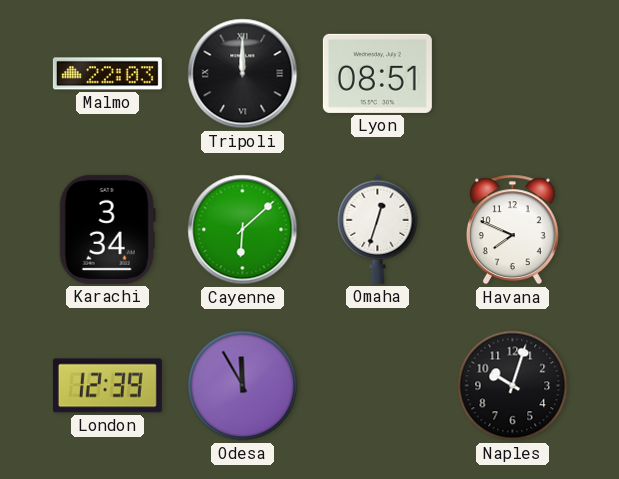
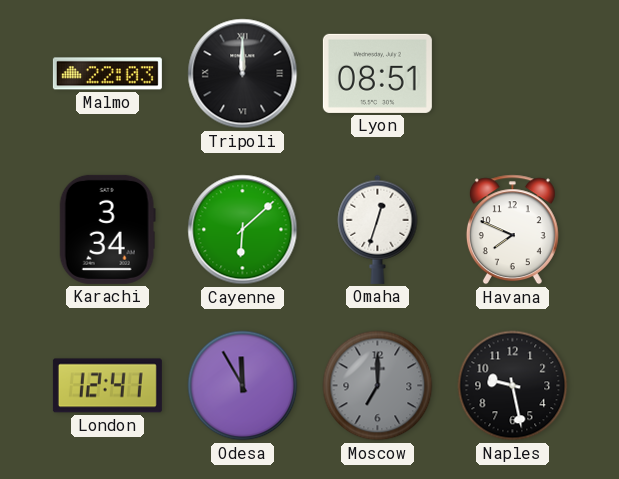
London: 12:39 -> 12:41
Moscow: none -> 7:00
Naples: 10:03 -> 9:28
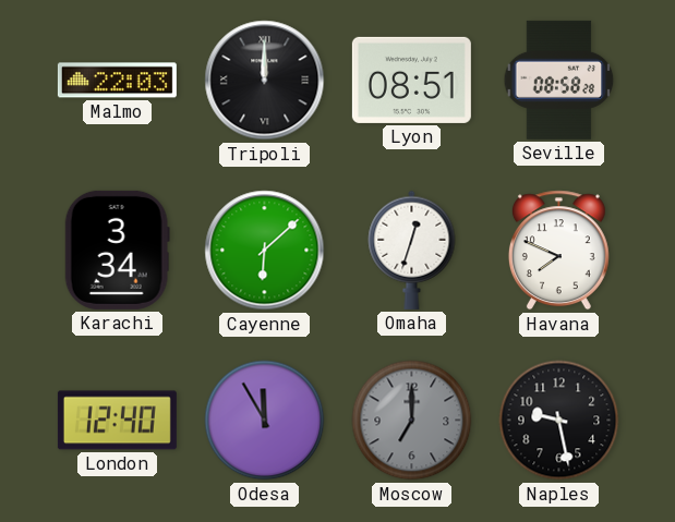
Seville: none -> 08:58
London: 12:41 -> 12:40
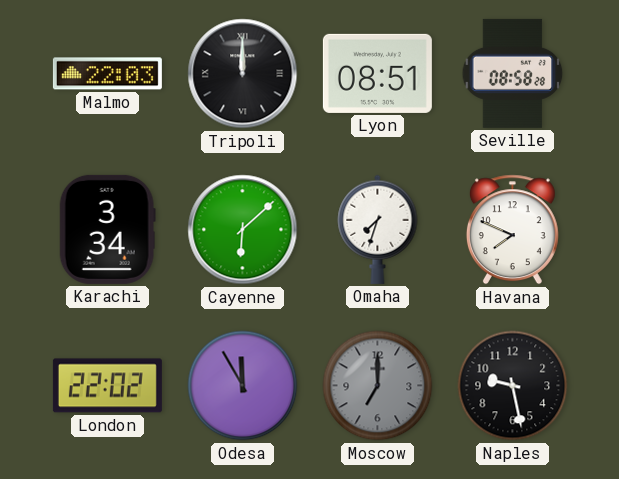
Omaha: 12:33 -> 7:33
London: 12:40 -> 22:02
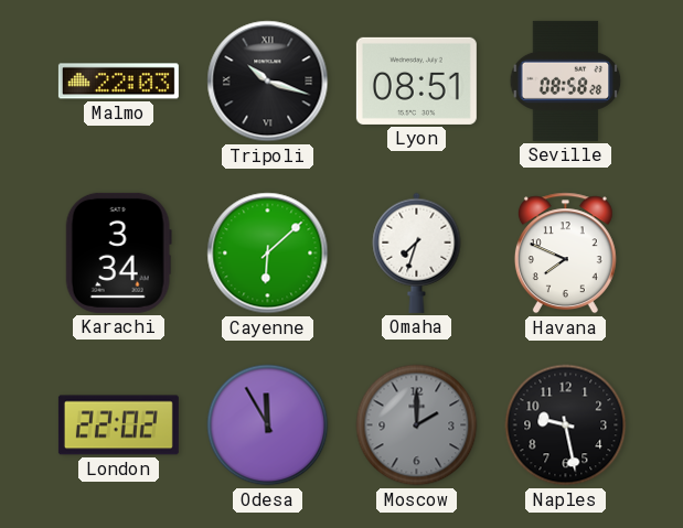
Tripoli: 12:00 -> 10:18
Moscow: 7:00 -> 2:00
